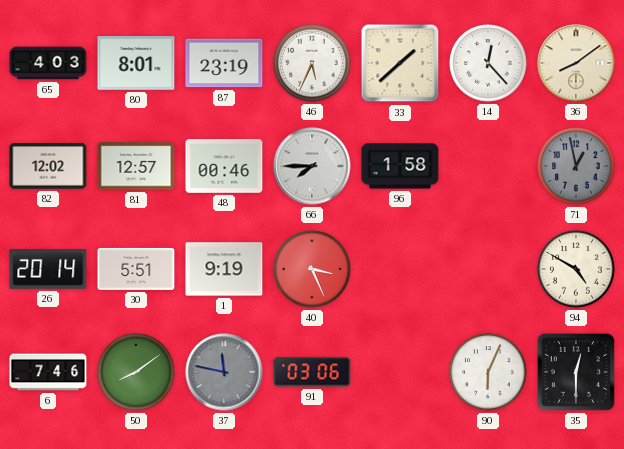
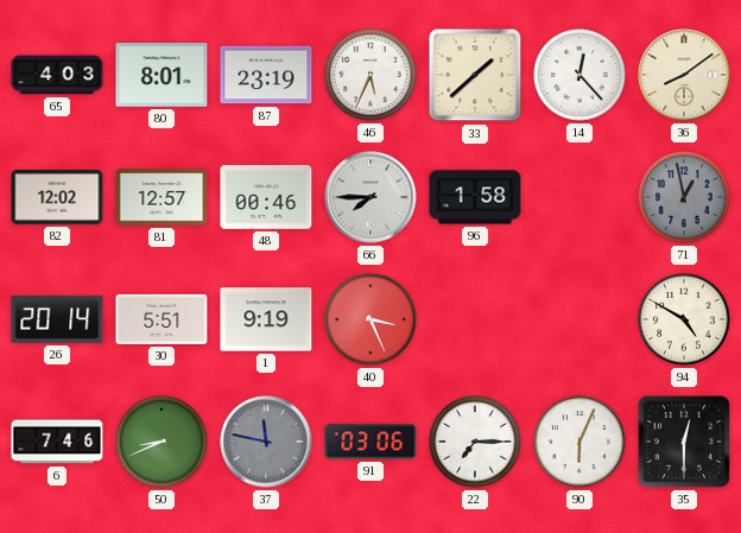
50: 8:09 -> 8:41
22: none -> 7:15
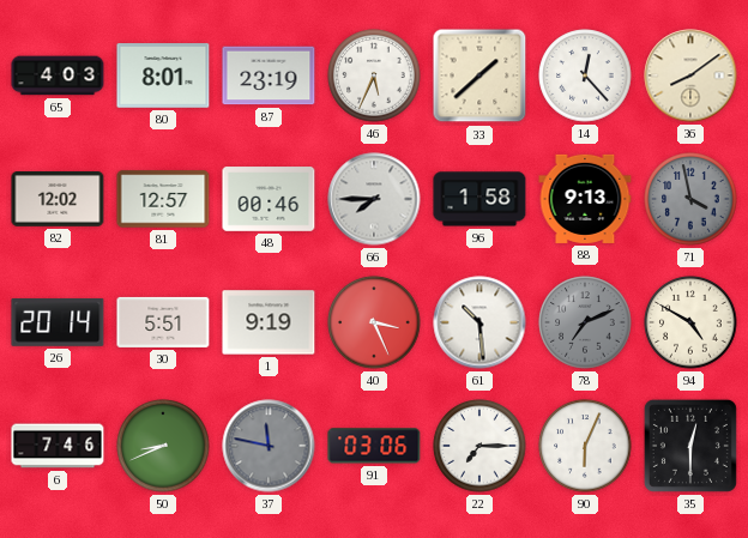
88: none -> 9:13
71: 12:58 -> 3:58
61: none -> 10:29
78: none -> 7:11
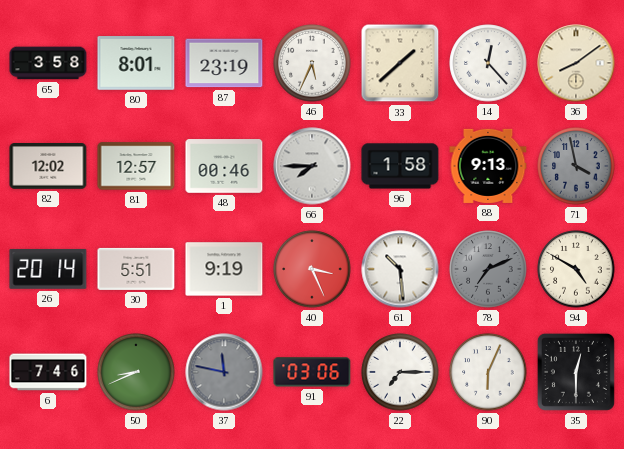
65: 4:03 -> 3:58
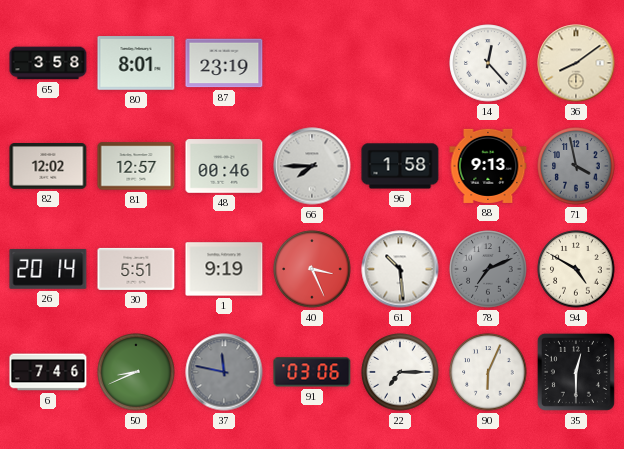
46: 5:34 -> none
33: 1:38 -> none
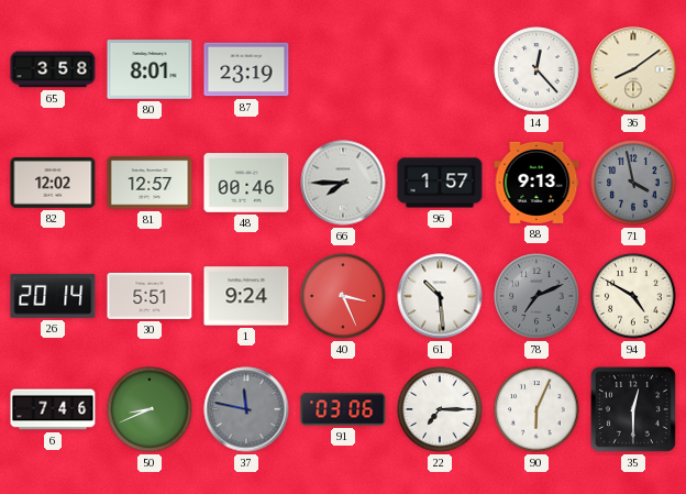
96: 1:58 -> 1:57
1: 9:19 -> 9:24
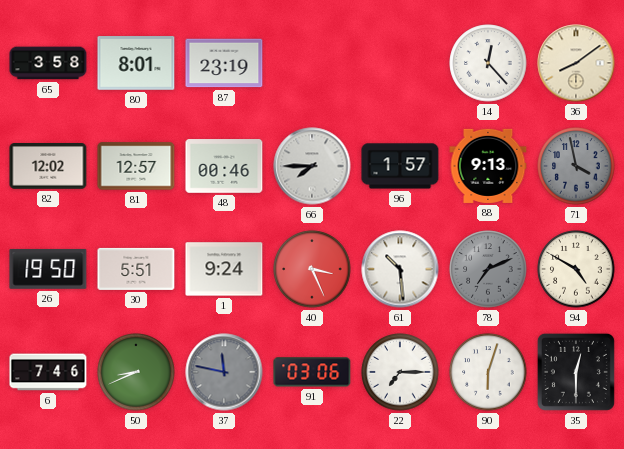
26: 20:14 -> 19:50
90: 6:04 -> 6:03
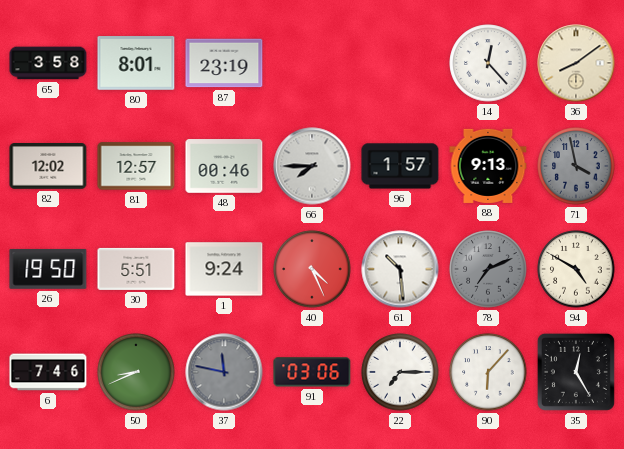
40: 3:26 -> 4:26
90: 6:03 -> 6:07
35: 12:30 -> 12:25
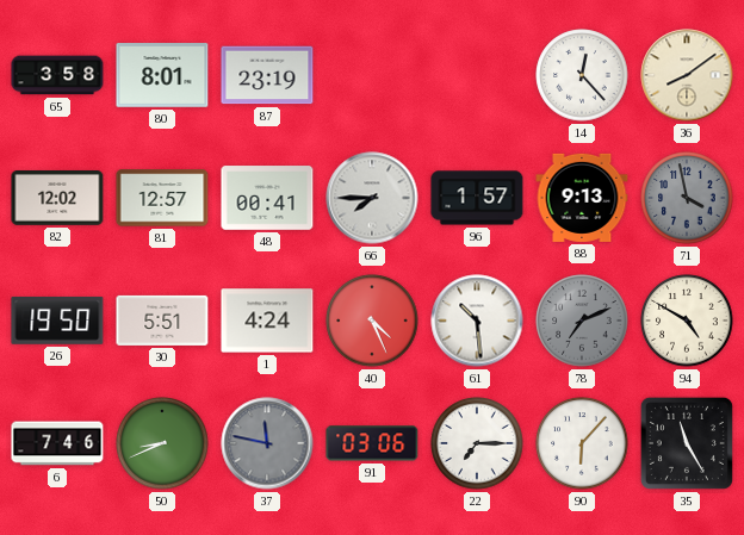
48: 00:46 -> 00:41
1: 9:24 -> 4:24
35: 12:25 -> 11:25
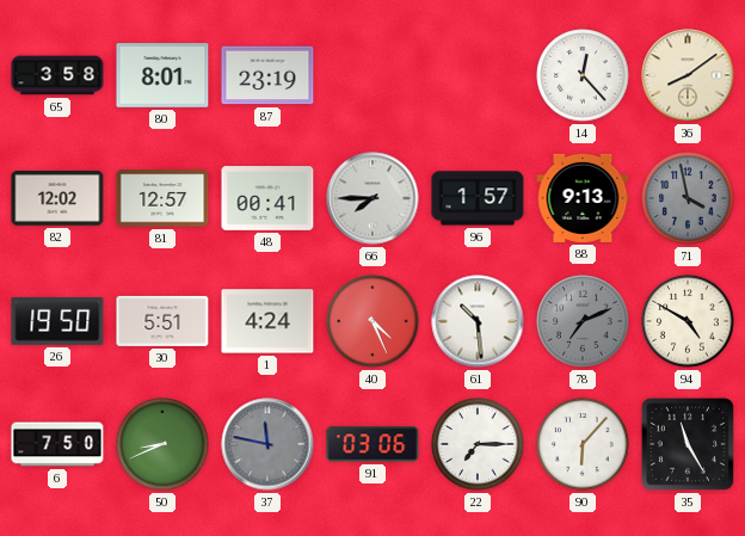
6: 7:46 -> 7:50
